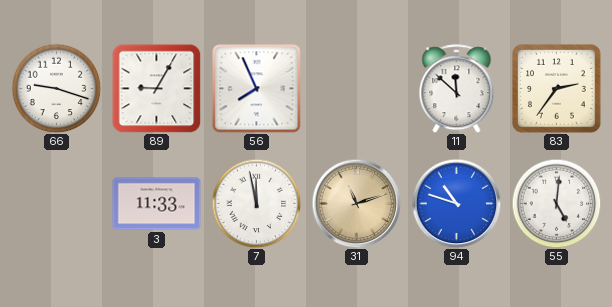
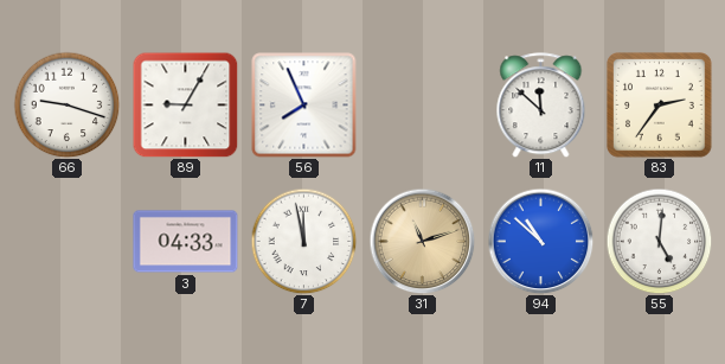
3: 11:33 -> 04:33
94: 10:48 -> 10:52
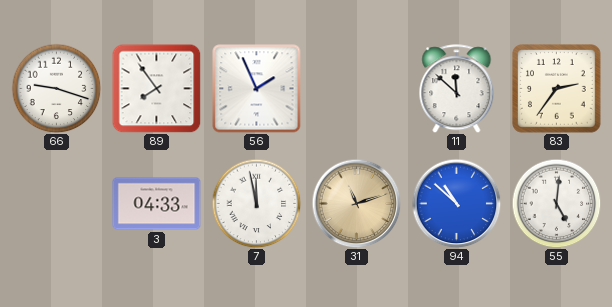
89: 9:05 -> 7:54
56: 7:56 -> 1:56
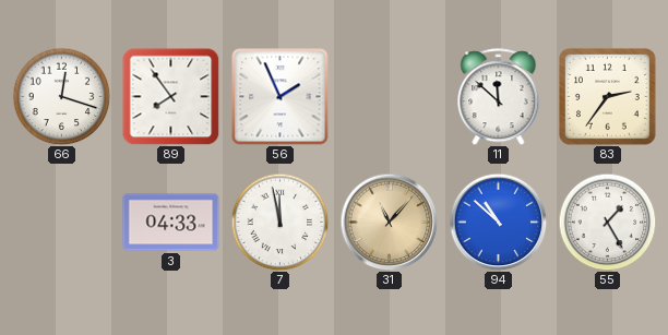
66: 9:18 -> 12:18
31: 11:12 -> 11:07
55: 5:01 -> 1:25
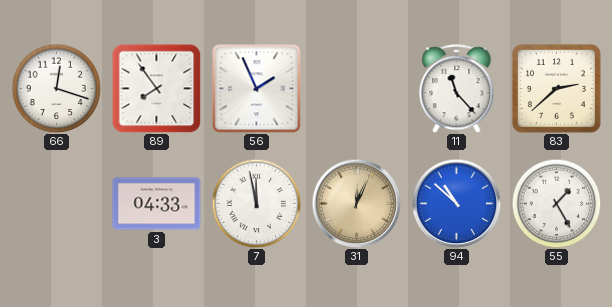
11: 11:52 -> 11:23
83: 2:36 -> 2:38
31: 11:07 -> 12:04
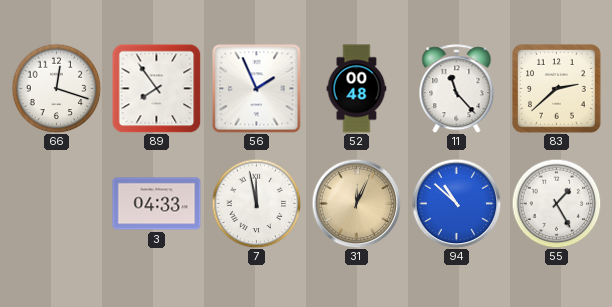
52: none -> 00:48
